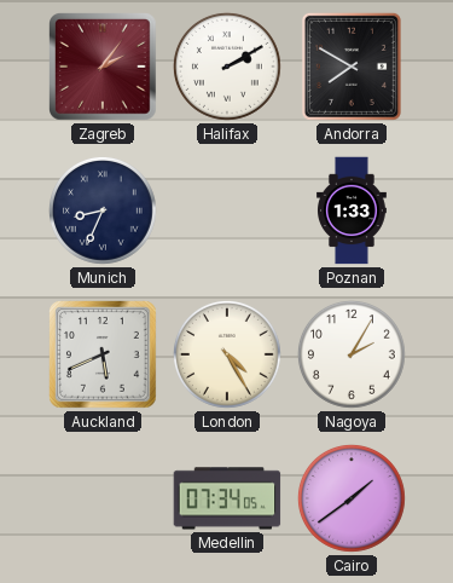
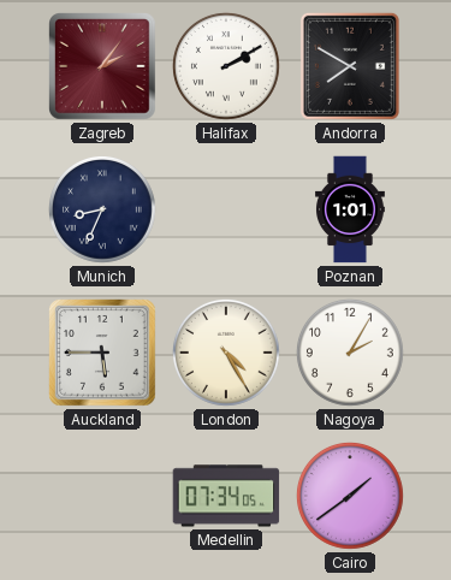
Poznan: 1:33 -> 1:01
Auckland: 5:41 -> 5:45
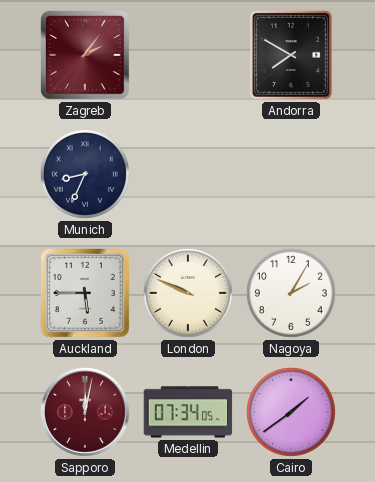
Halifax: 2:10 -> none
Poznan: 1:01 -> none
London: 4:25 -> 9:49
Sapporo: none -> 12:02
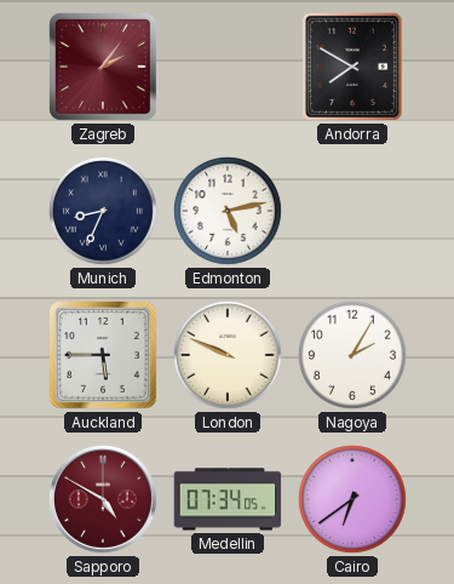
Edmonton: none -> 5:13
Sapporo: 12:02 -> 4:50
Cairo: 1:39 -> 6:39
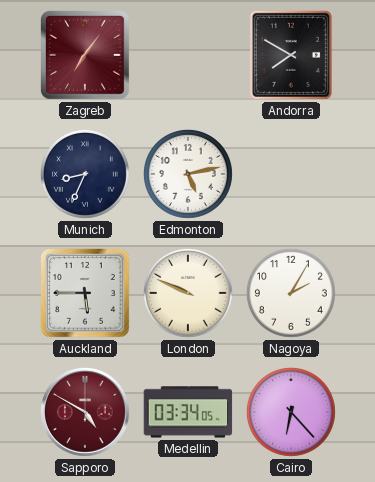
Zagreb: 2:06 -> 7:06
Medellin: 07:34 -> 03:34
Cairo: 6:39 -> 6:23
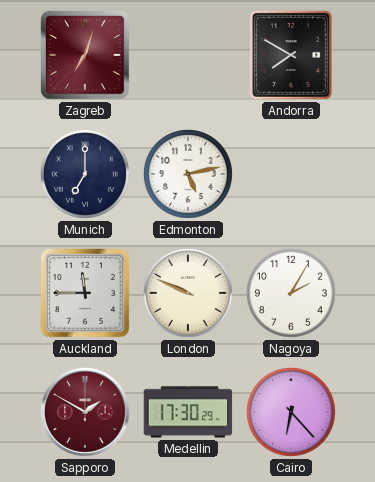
Zagreb: 7:06 -> 7:03
Munich: 8:34 -> 7:00
Auckland: 5:45 -> 11:45
Sapporo: 4:50 -> 1:50
Medellin: 03:34 -> 17:30
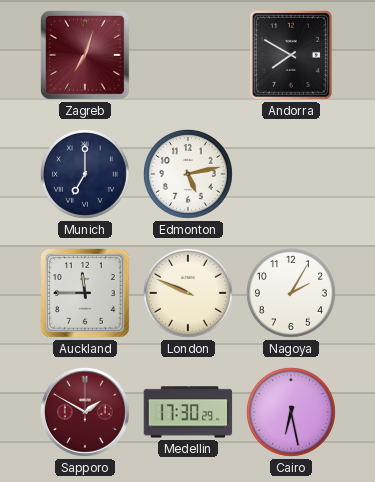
Cairo: 6:23 -> 6:28
